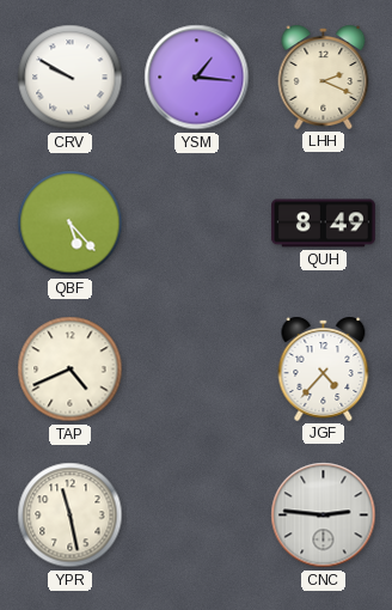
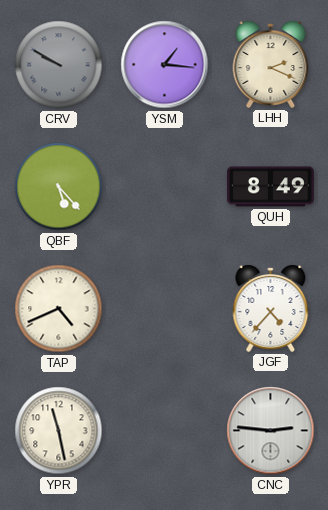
CRV dial: white -> grey
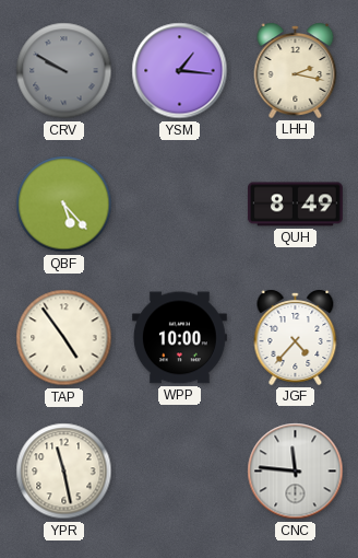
LHH: 2:19 -> 2:17
TAP: 4:41 -> 4:54
WPP: none -> 10:00
CNC: 2:46 -> 11:46
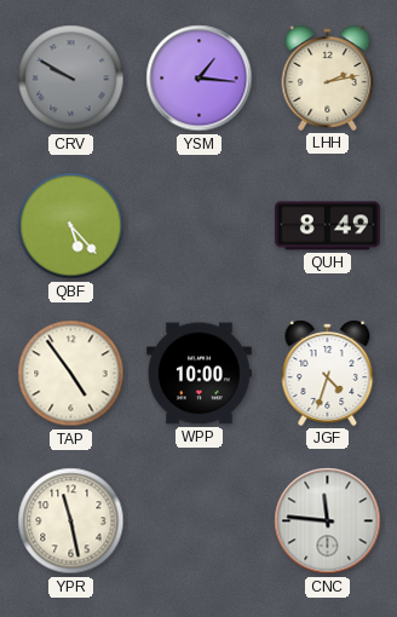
LHH: 2:17 -> 2:13
JGF: 4:37 -> 4:33
